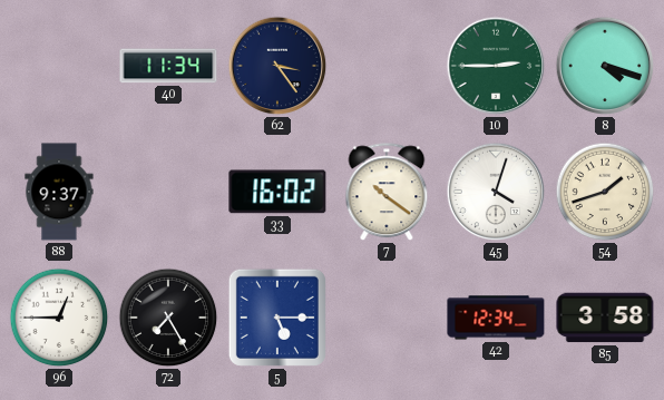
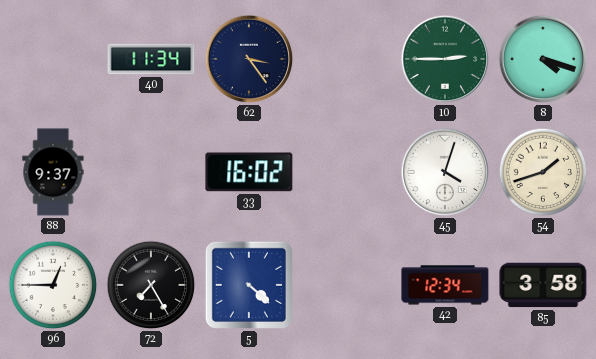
7: 10:21 -> none
5: 5:15 -> 4:22
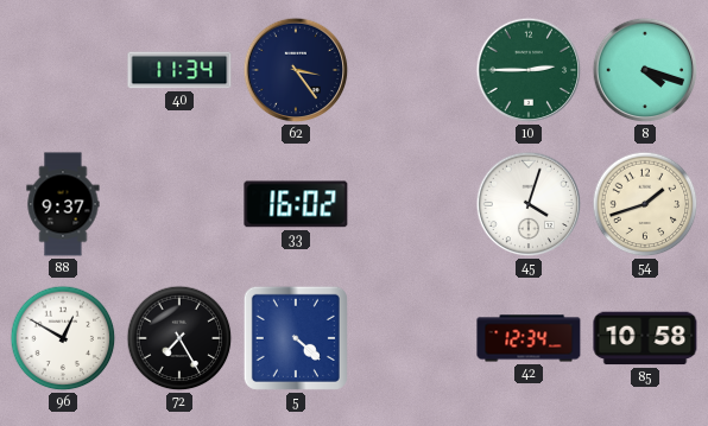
96: 12:45 -> 12:50
85: 3:58 -> 10:58
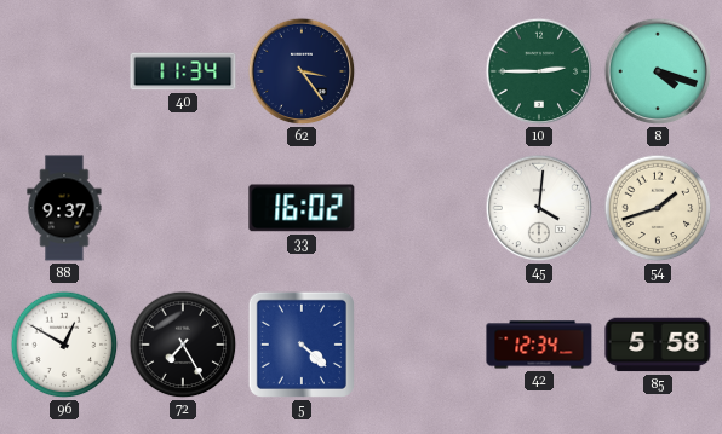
45: 4:03 -> 4:01
85: 10:58 -> 5:58
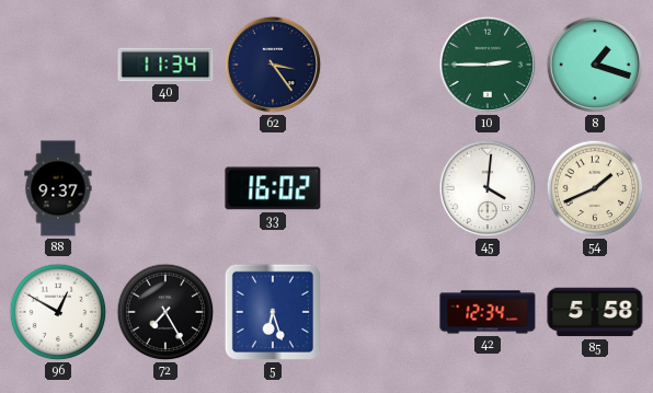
8: 4:18 -> 1:18
54: 1:42 -> 1:41
5: 4:22 -> 6:27
